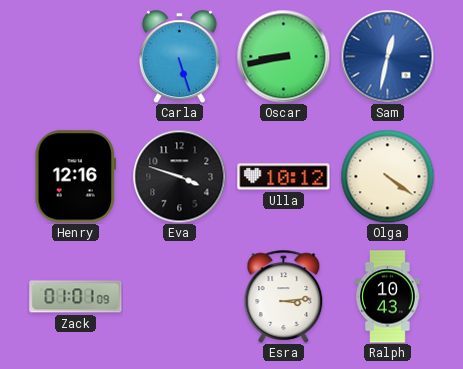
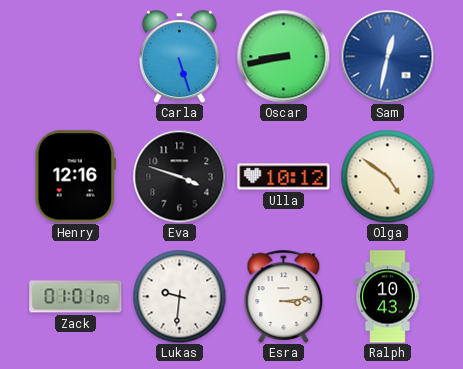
Olga: 4:21 -> 4:51
Lukas: none -> 9:31
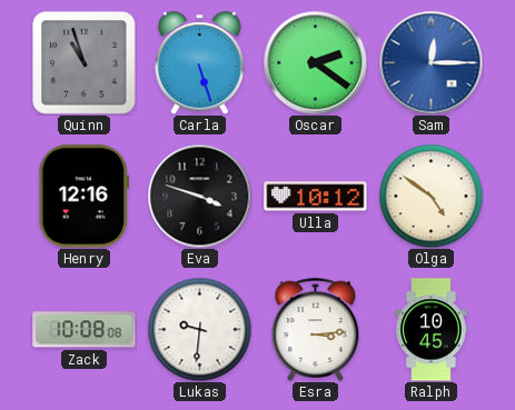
Quinn: none -> 10:57
Oscar: 8:43 -> 2:21
Sam: 12:32 -> 12:15
Zack: 01:01 -> 10:08
Ralph: 10:43 -> 10:45
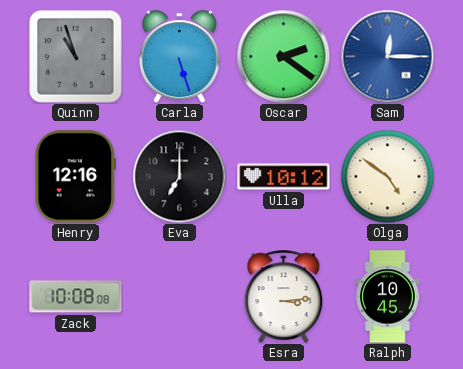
Eva: 3:48 -> 7:00
Lukas: 9:31 -> none
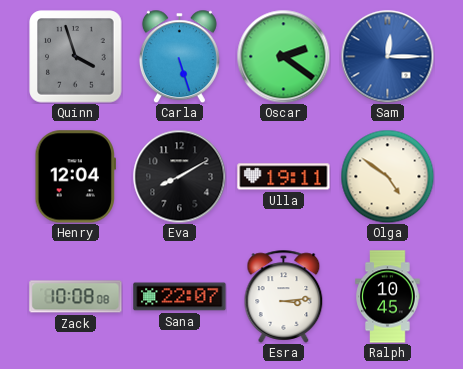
Quinn: 10:57 -> 3:57
Henry: 12:16 -> 12:04
Eva: 7:00 -> 8:10
Ulla: 10:12 -> 19:11
Sana: none -> 22:07
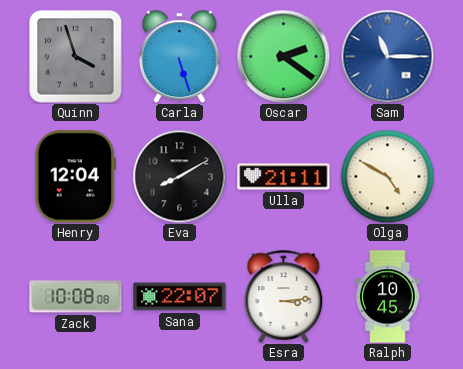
Sam: 12:15 -> 11:15
Ulla: 19:11 -> 21:11
Olga: 4:51 -> 4:50
